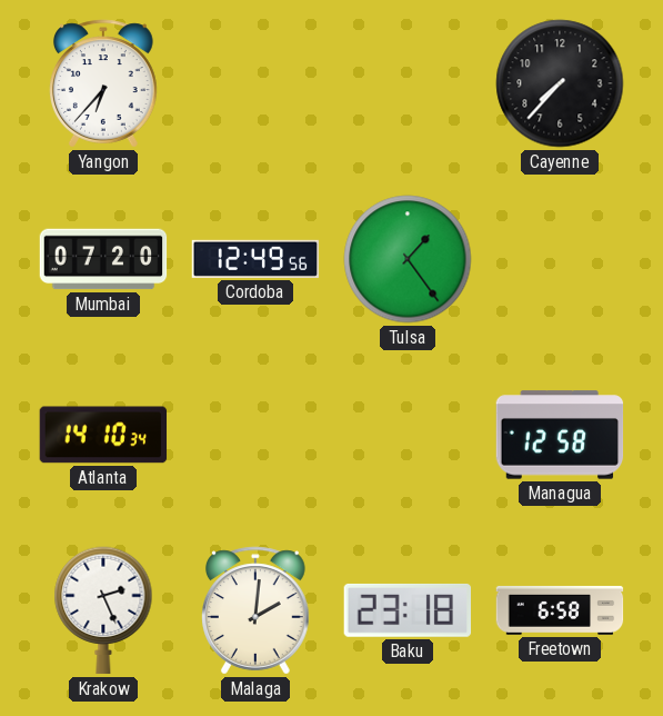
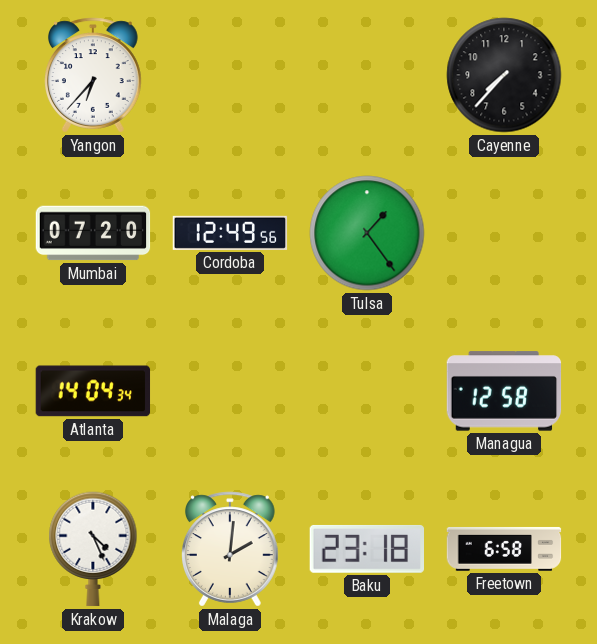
Atlanta: 14:10 -> 14:04
Krakow: 2:26 -> 4:26
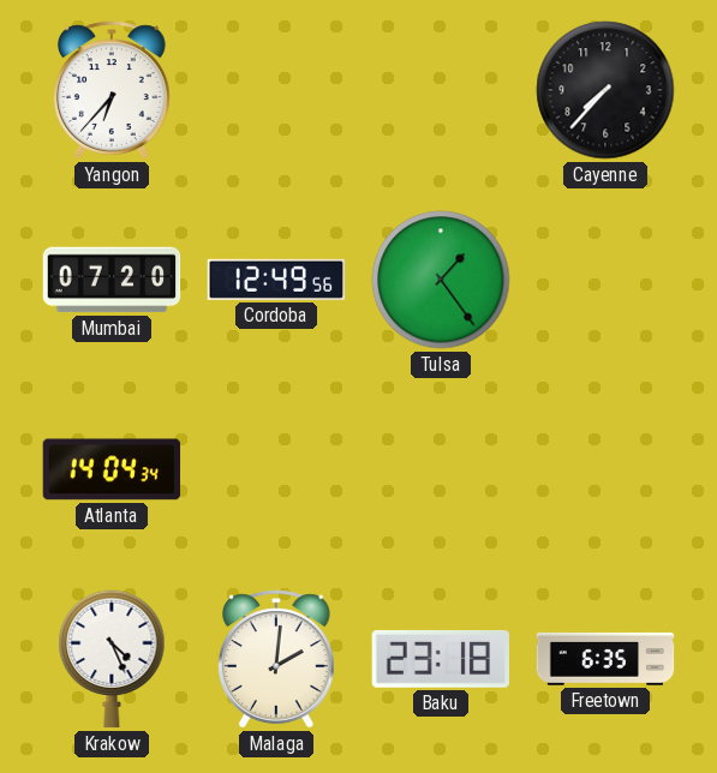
Managua: 12:58 -> none
Freetown: 6:58 -> 6:35
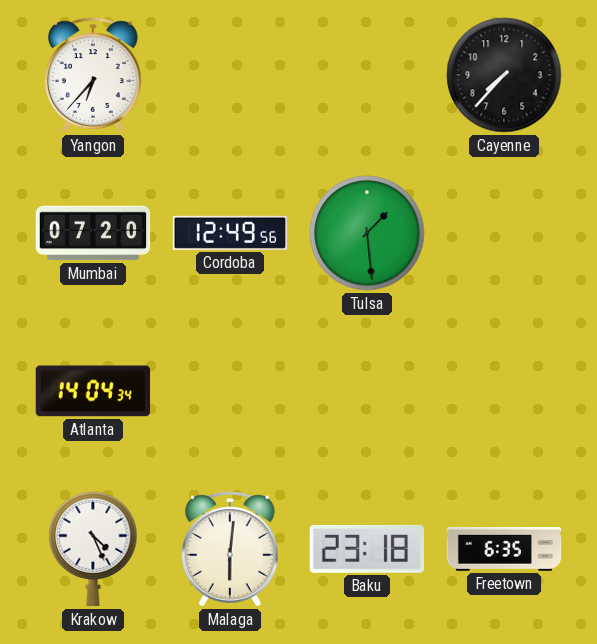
Tulsa: 1:24 -> 1:29
Malaga: 2:01 -> 6:01
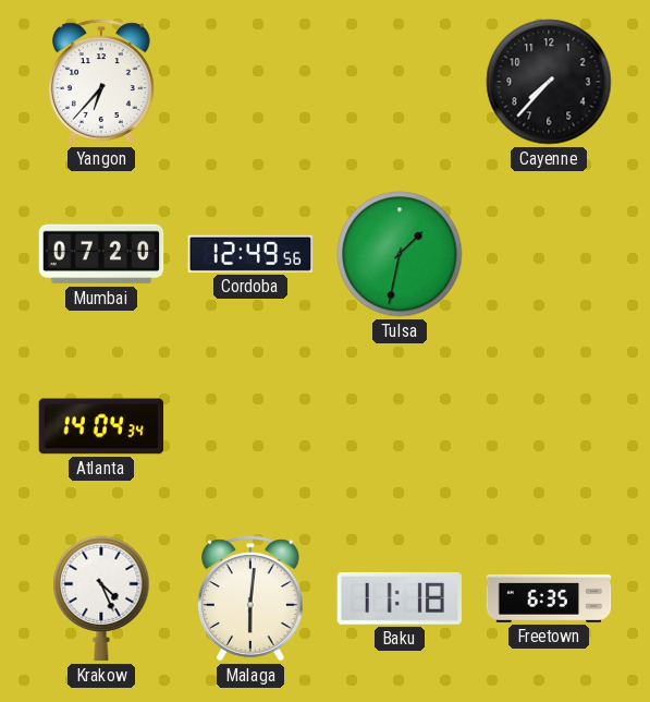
Tulsa: 1:29 -> 1:32
Baku: 23:18 -> 11:18
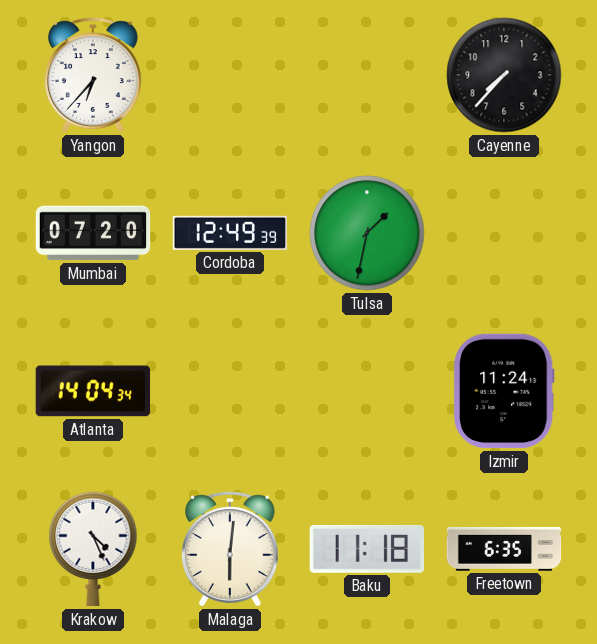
Cordoba: 12:49:56 -> 12:49:39
Izmir: none -> 11:24
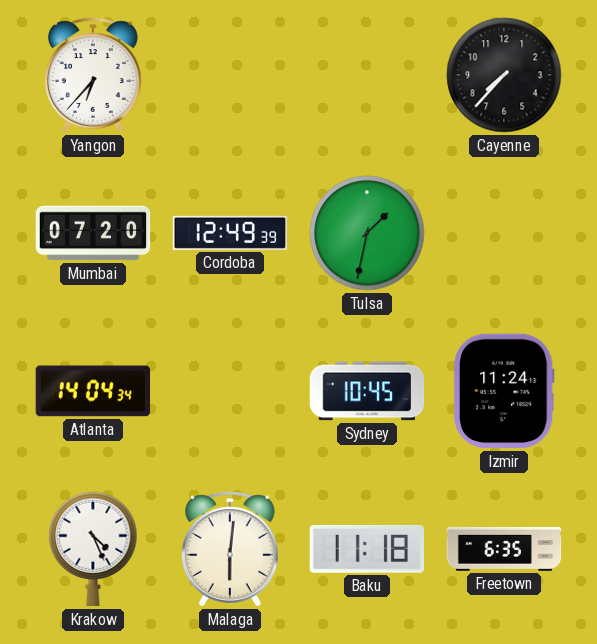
Sydney: none -> 10:45
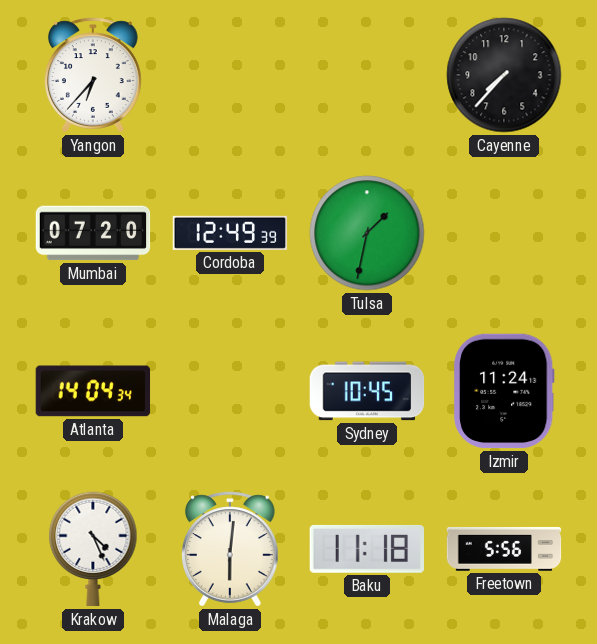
Freetown: 6:35 -> 5:56
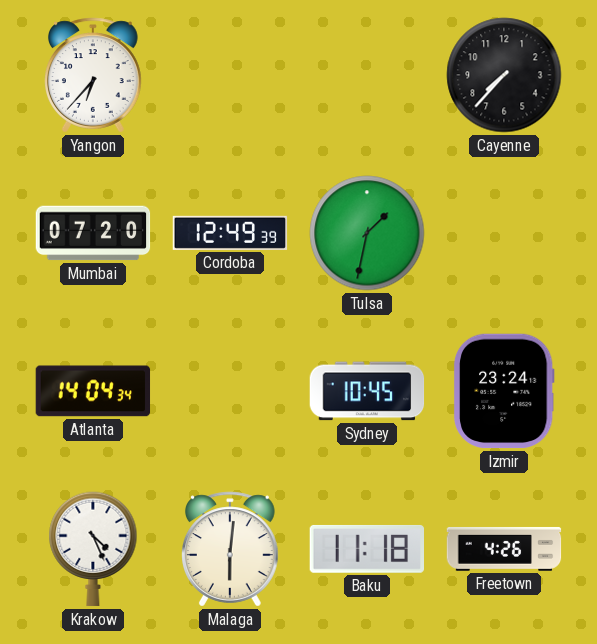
Izmir: 11:24 -> 23:24
Freetown: 5:56 -> 4:26
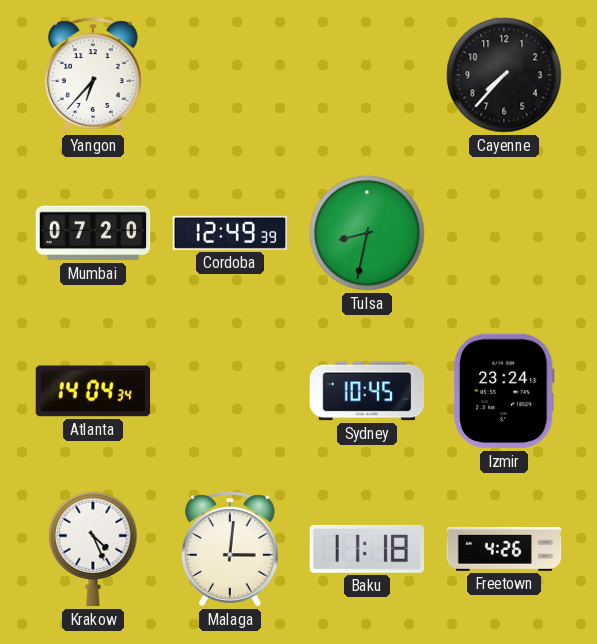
Tulsa: 1:32 -> 8:32
Malaga: 6:01 -> 3:01
